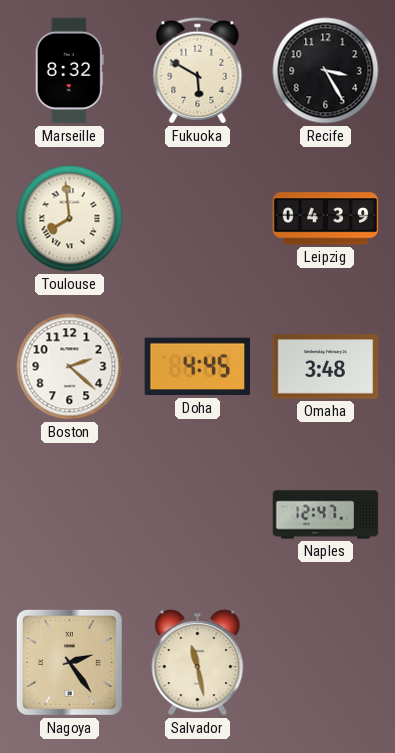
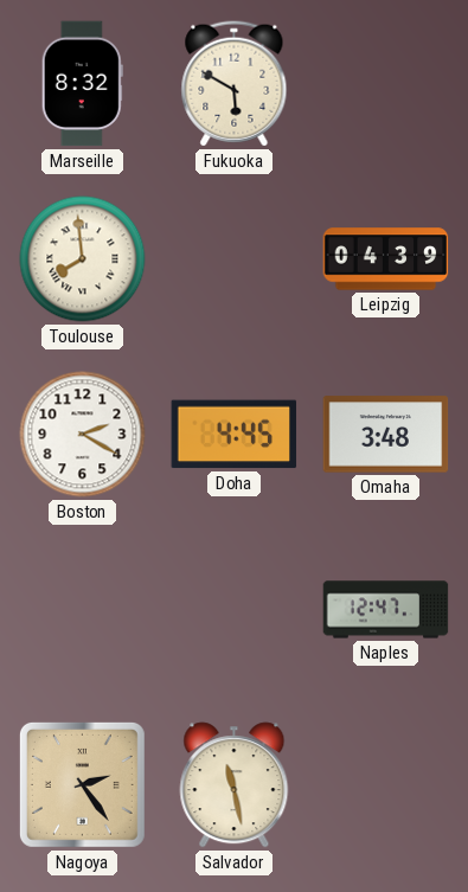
Recife: 3:25 -> none
Boston: 2:22 -> 2:20
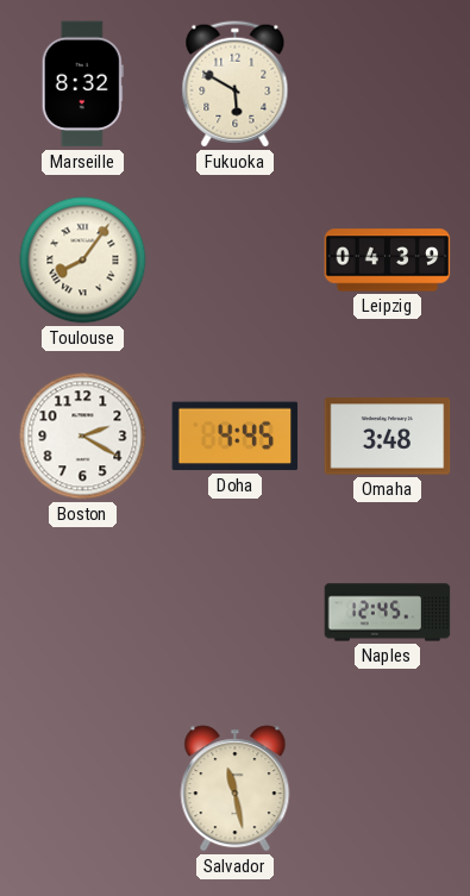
Toulouse: 7:59 -> 8:06
Naples: 12:47 -> 12:45
Nagoya: 2:24 -> none
